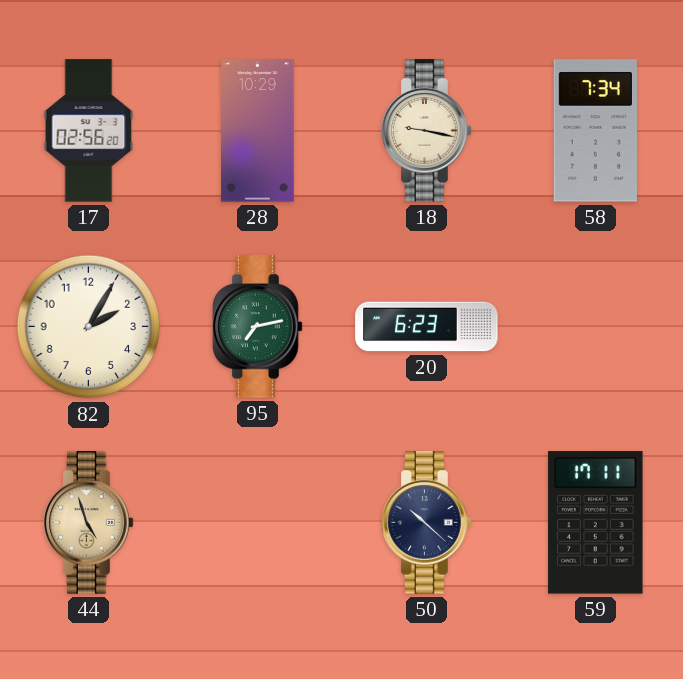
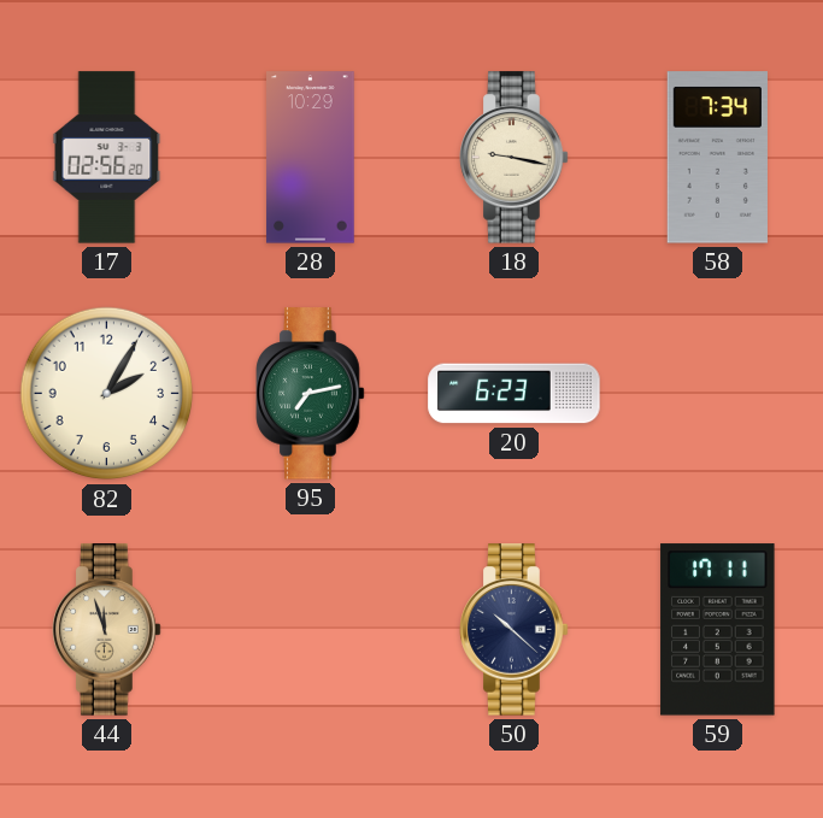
44: 4:57 -> 11:57
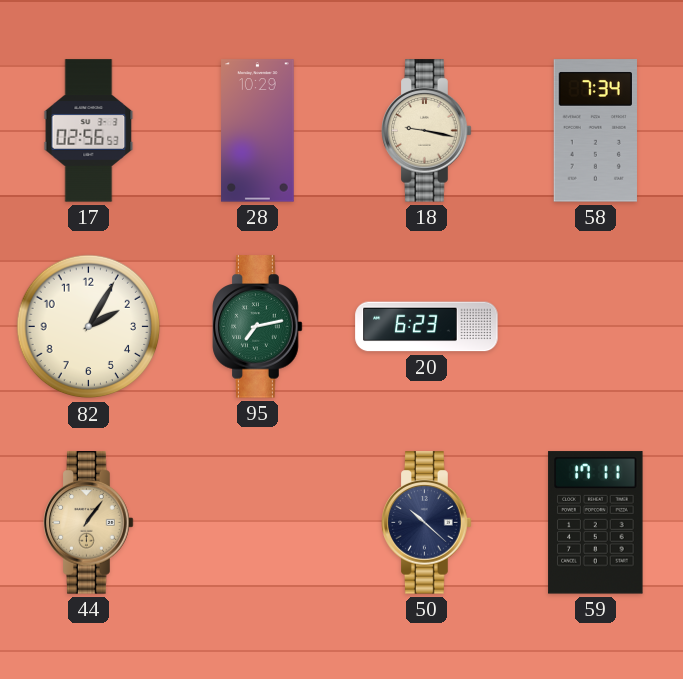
17: 02:56:20 -> 02:56:53
44: 11:57 -> 1:06
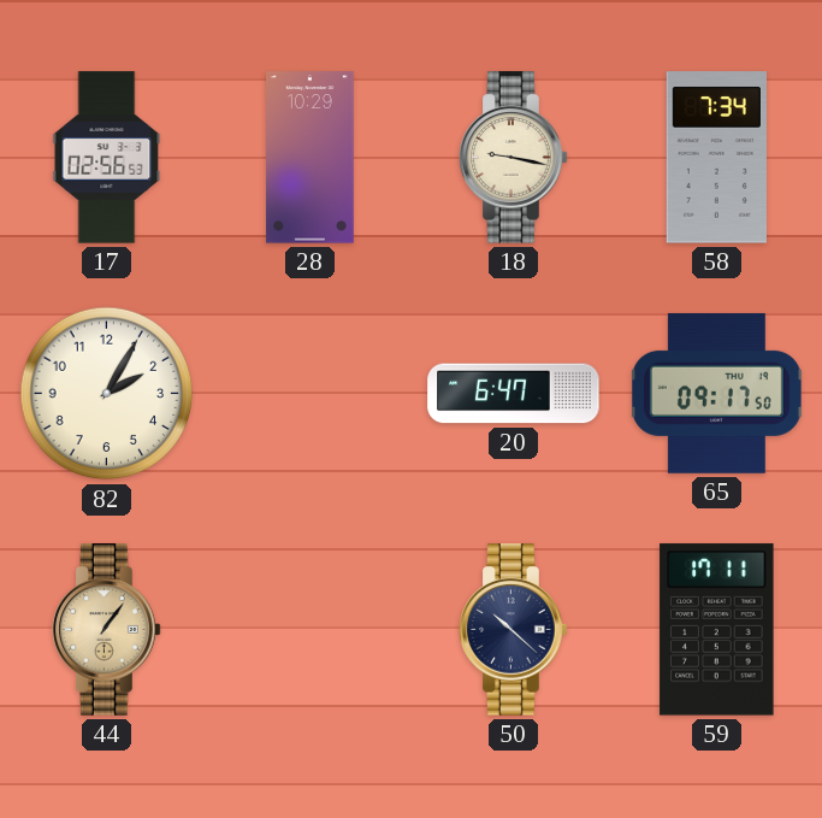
95: 7:13 -> none
20: 6:23 -> 6:47
65: none -> 09:17
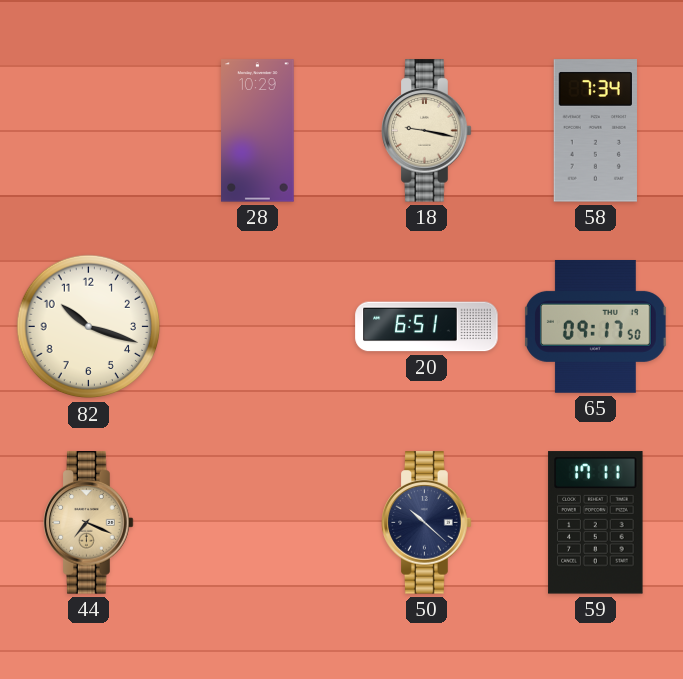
17: 02:56 -> none
82: 2:05 -> 10:18
20: 6:47 -> 6:51
44: 1:06 -> 7:19
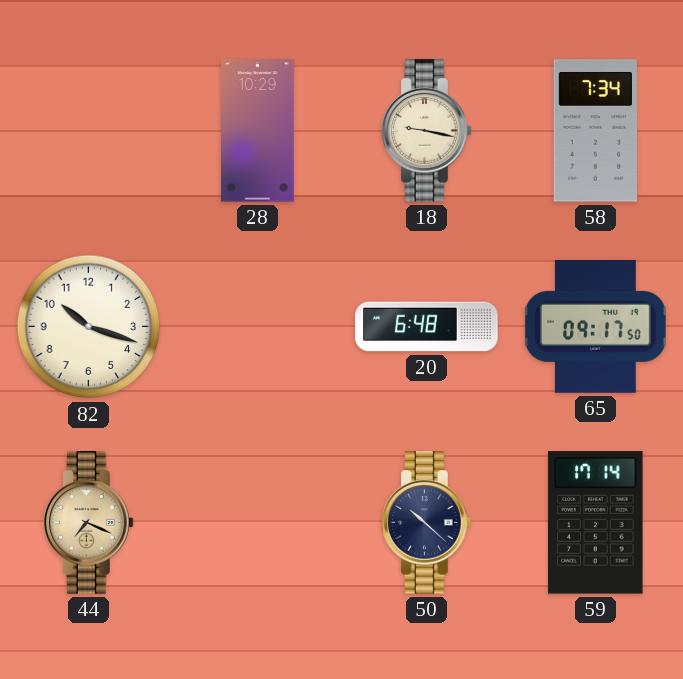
20: 6:51 -> 6:48
59: 17:11 -> 17:14
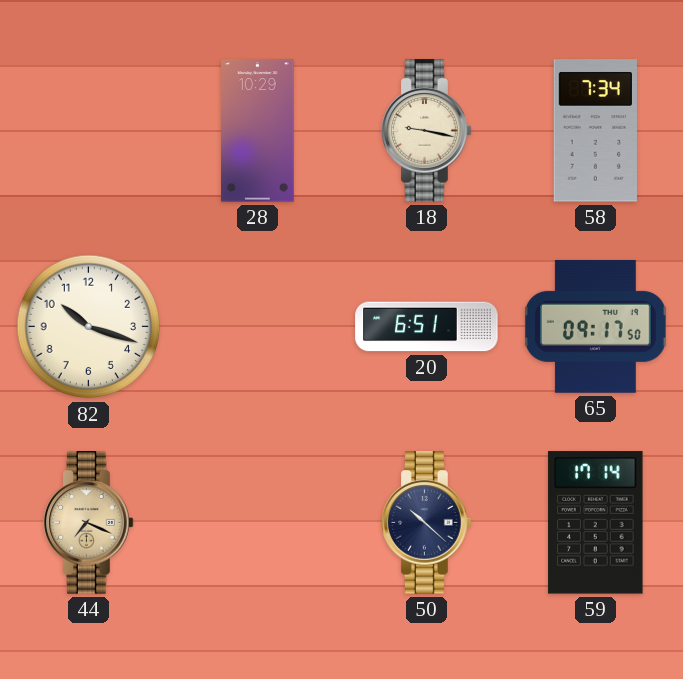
20: 6:48 -> 6:51
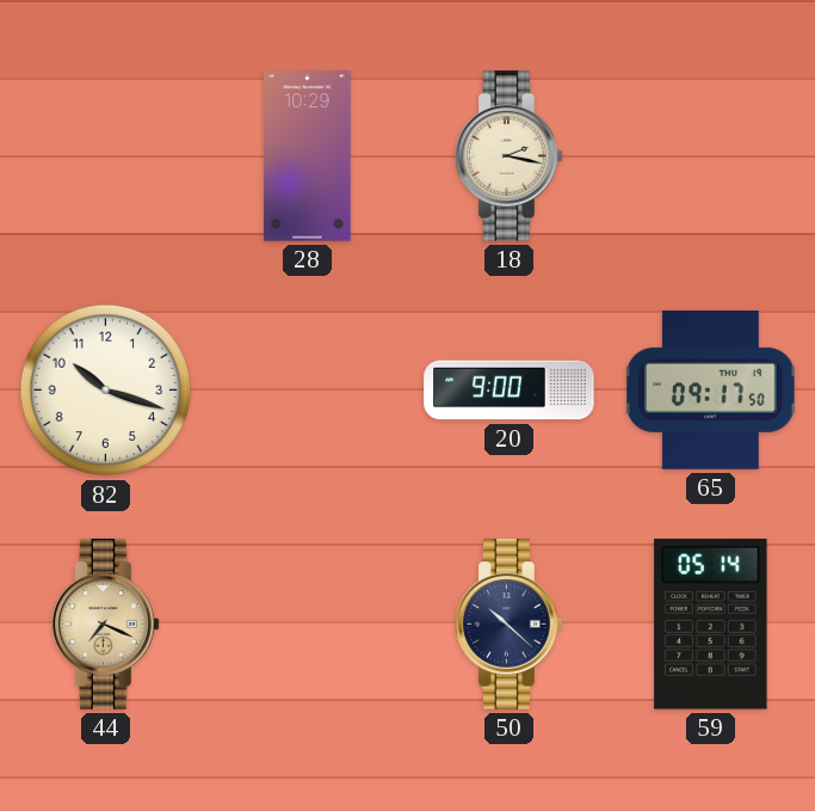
18: 9:17 -> 2:17
58: 7:34 -> none
20: 6:51 -> 9:00
59: 17:14 -> 05:14
